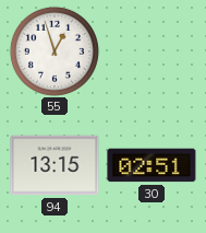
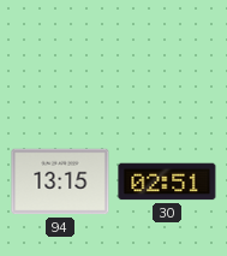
55: 12:57 -> none
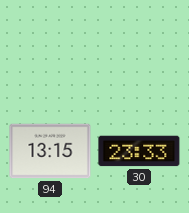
30: 02:51 -> 23:33
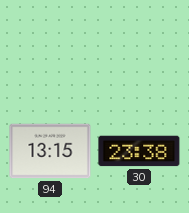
30: 23:33 -> 23:38
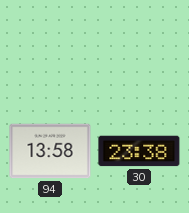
94: 13:15 -> 13:58
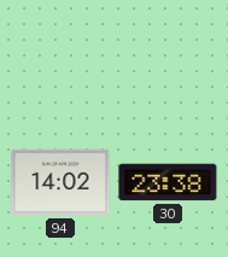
94: 13:58 -> 14:02
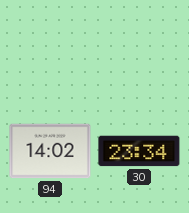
30: 23:38 -> 23:34
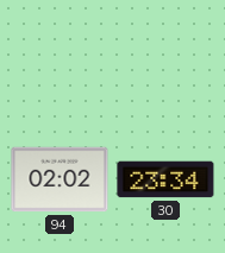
94: 14:02 -> 02:02
